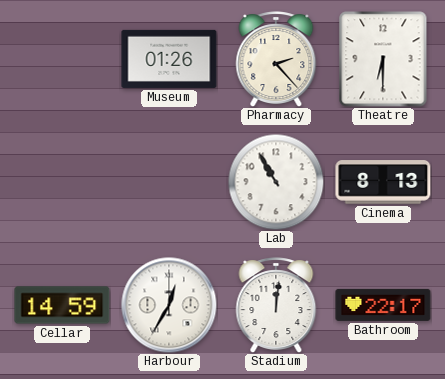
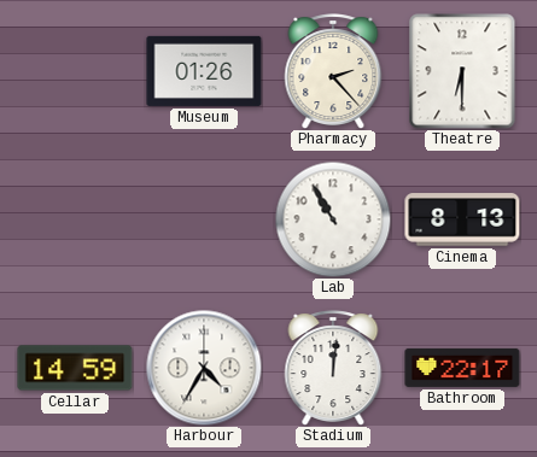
Harbour: 12:35 -> 4:35
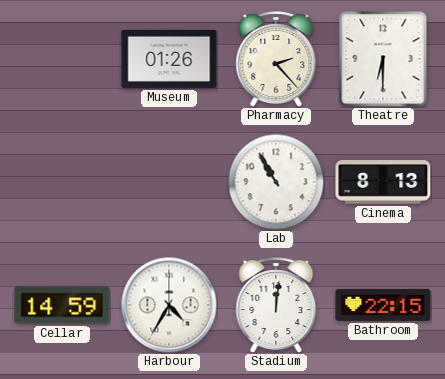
Bathroom: 22:17 -> 22:15
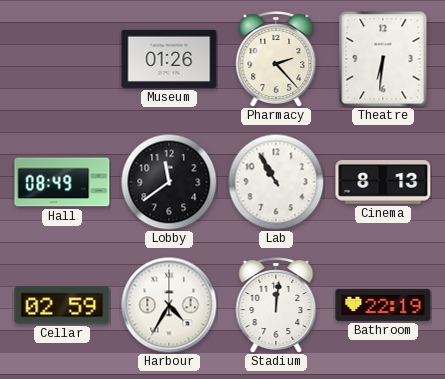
Theatre: 6:30 -> 6:31
Hall: none -> 08:49
Lobby: none -> 11:39
Cellar: 14:59 -> 02:59
Bathroom: 22:15 -> 22:19
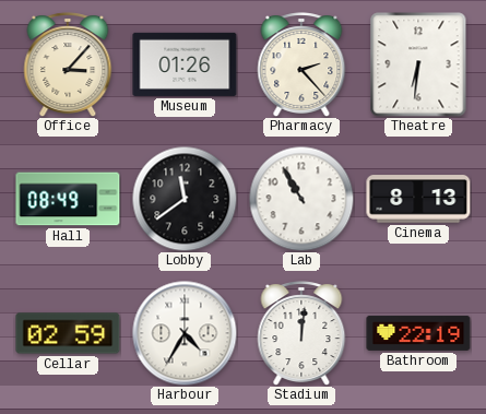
Office: none -> 3:07
